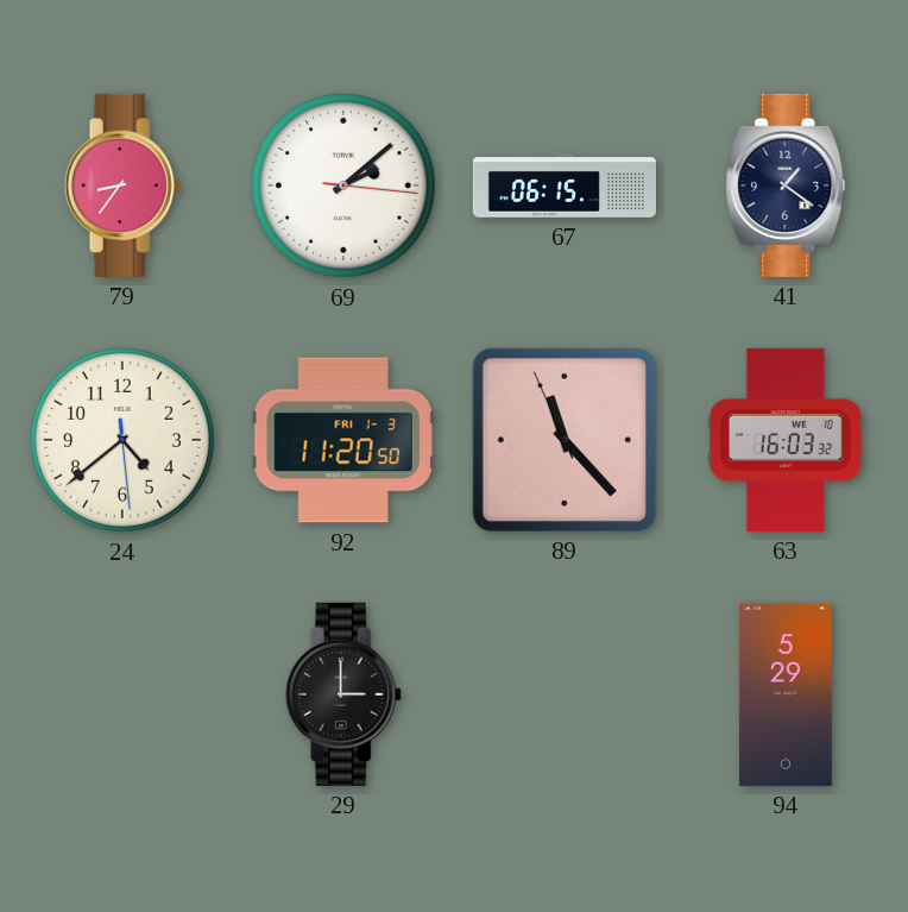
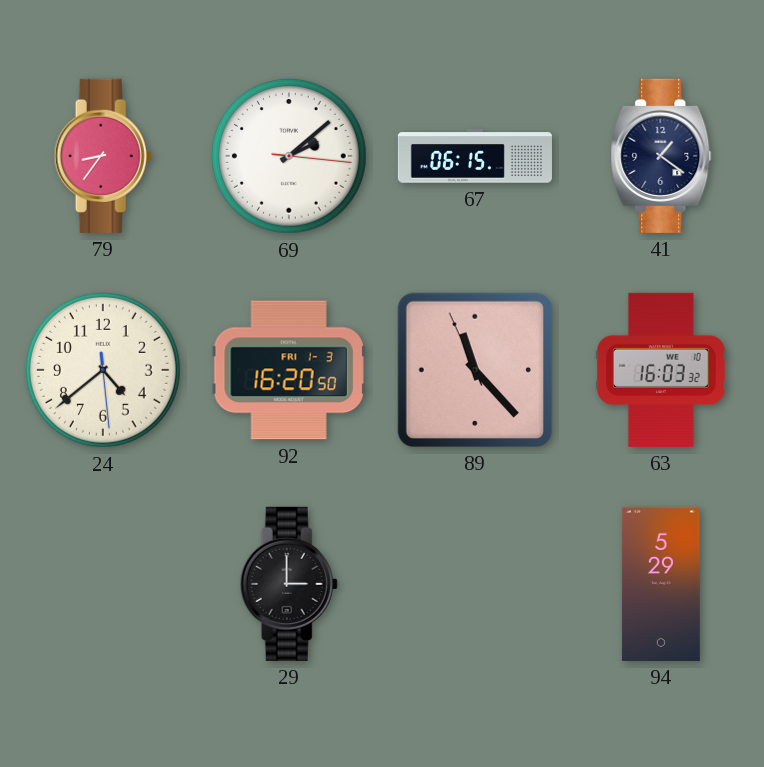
92: 11:20 -> 16:20
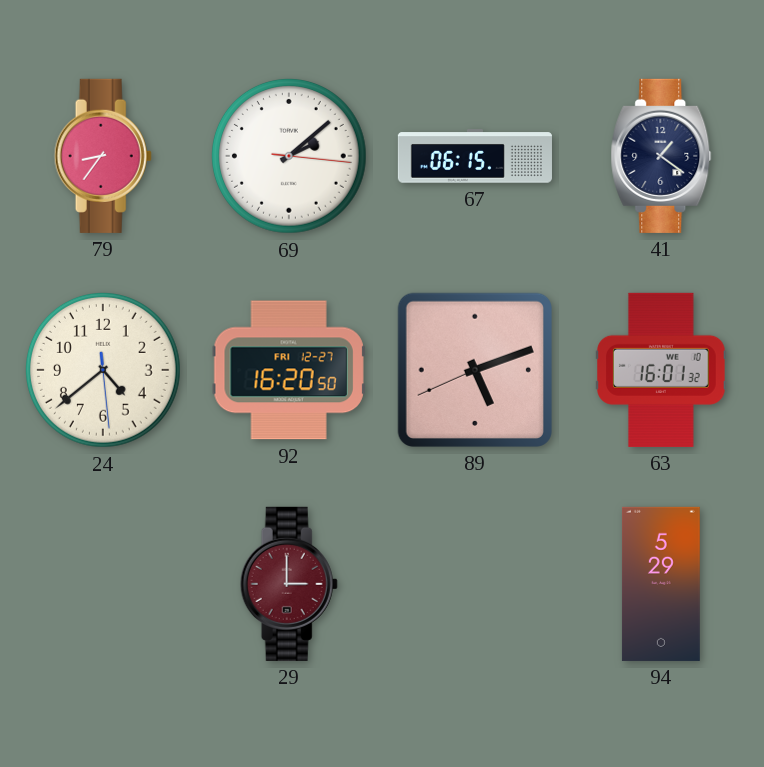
92 date: FRI 1-3 -> FRI 12-27
89: 11:22 -> 5:11
63: 16:03 -> 16:01
29 dial: black -> burgundy
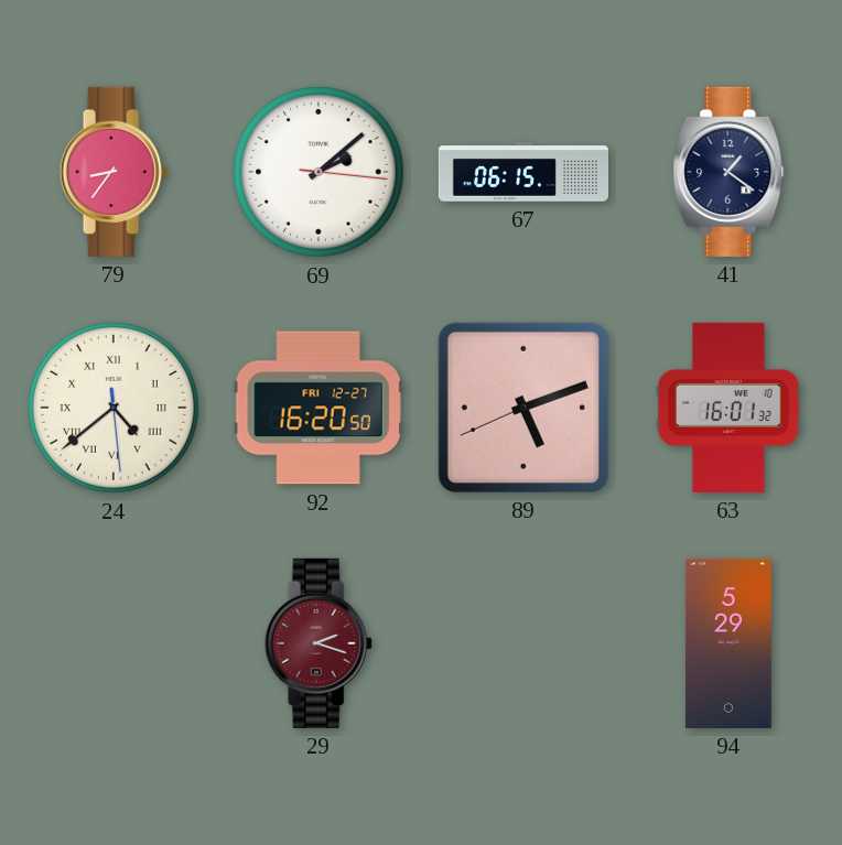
24 numerals: Arabic -> Roman
29: 3:00 -> 2:18
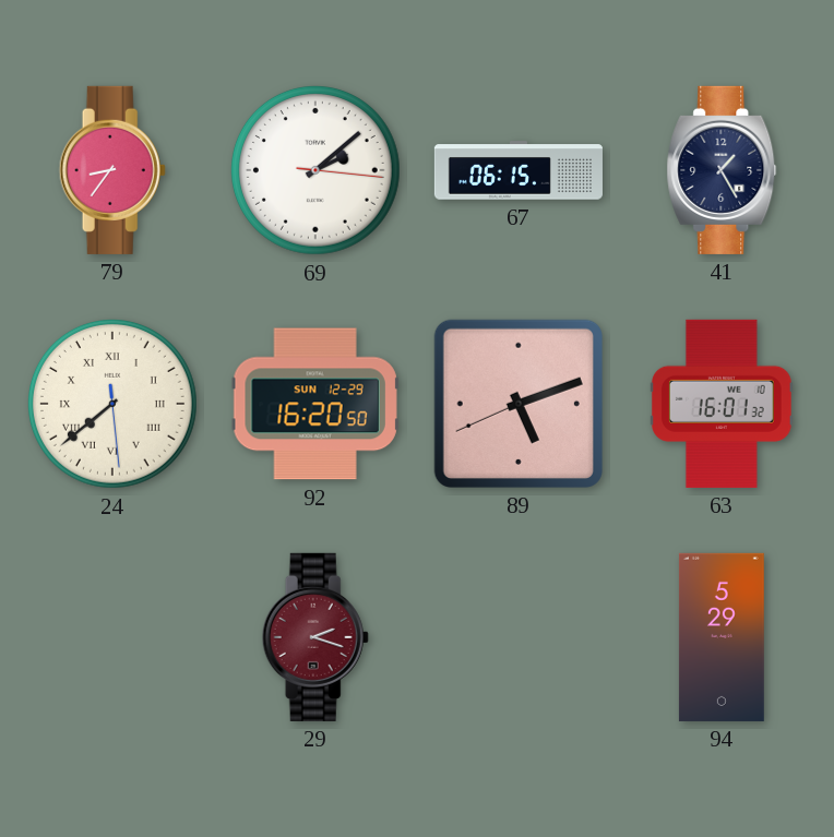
41: 1:21 -> 1:25
24: 4:38 -> 7:38
92 date: FRI 12-27 -> SUN 12-29
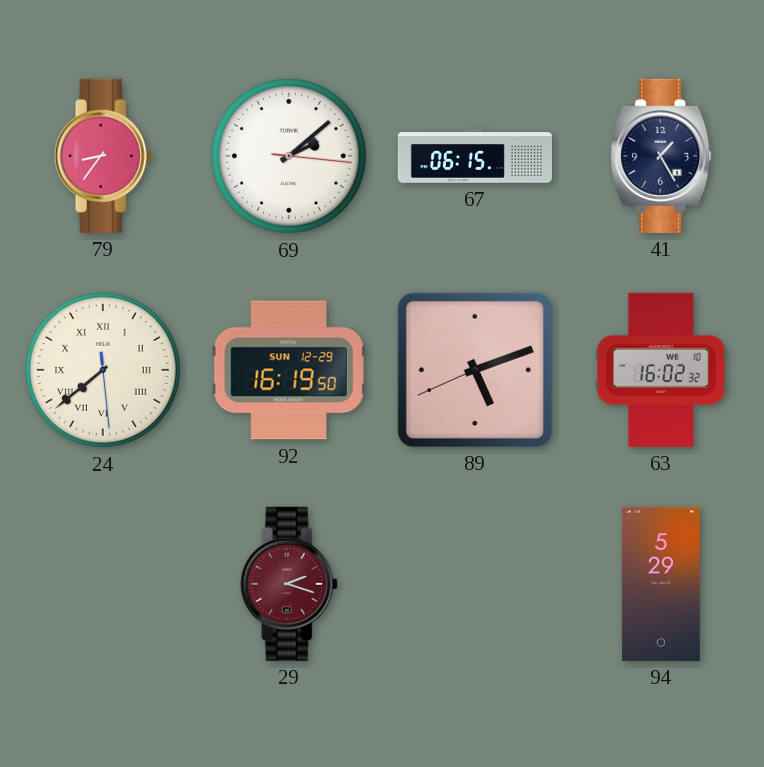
92: 16:20 -> 16:19
63: 16:01 -> 16:02
